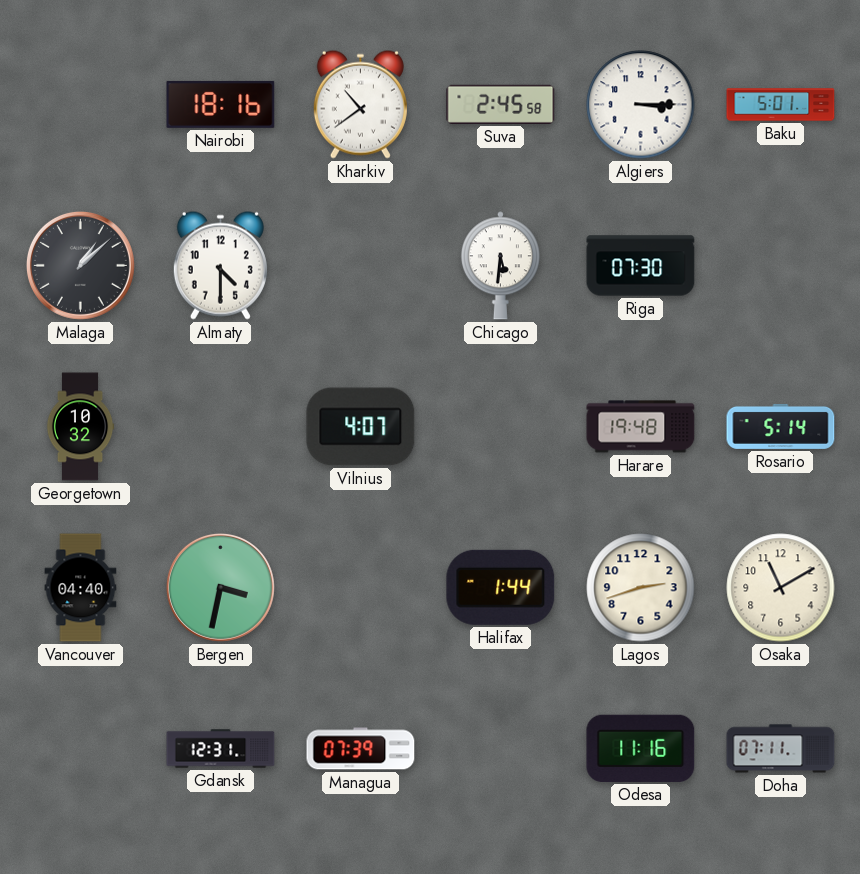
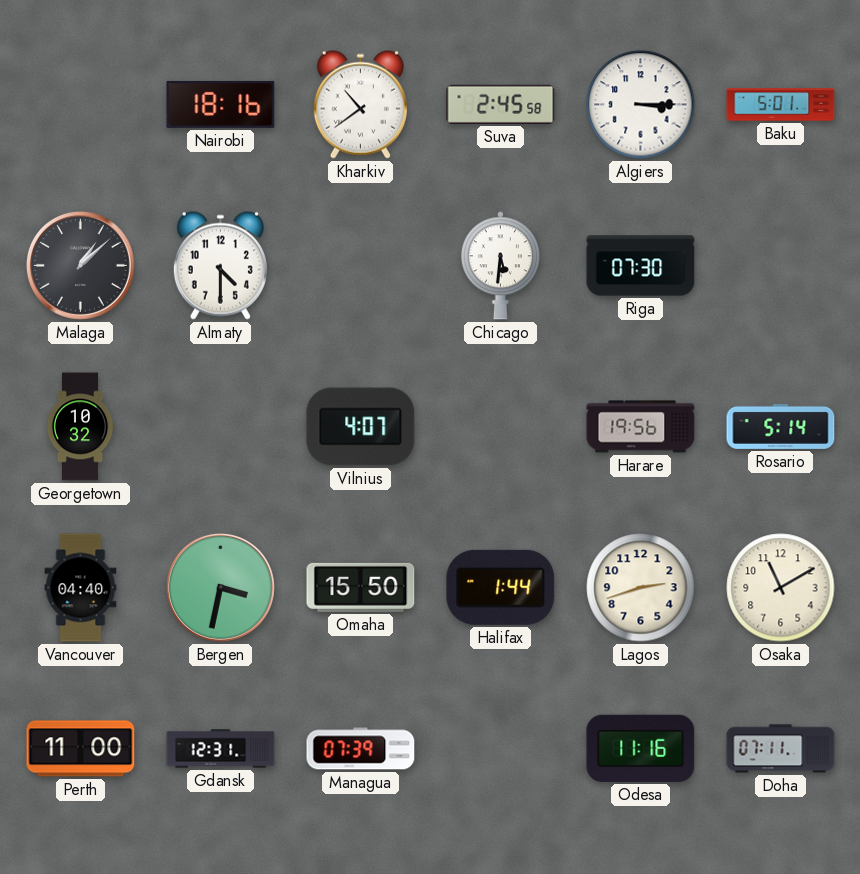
Harare: 19:48 -> 19:56
Omaha: none -> 15:50
Perth: none -> 11:00
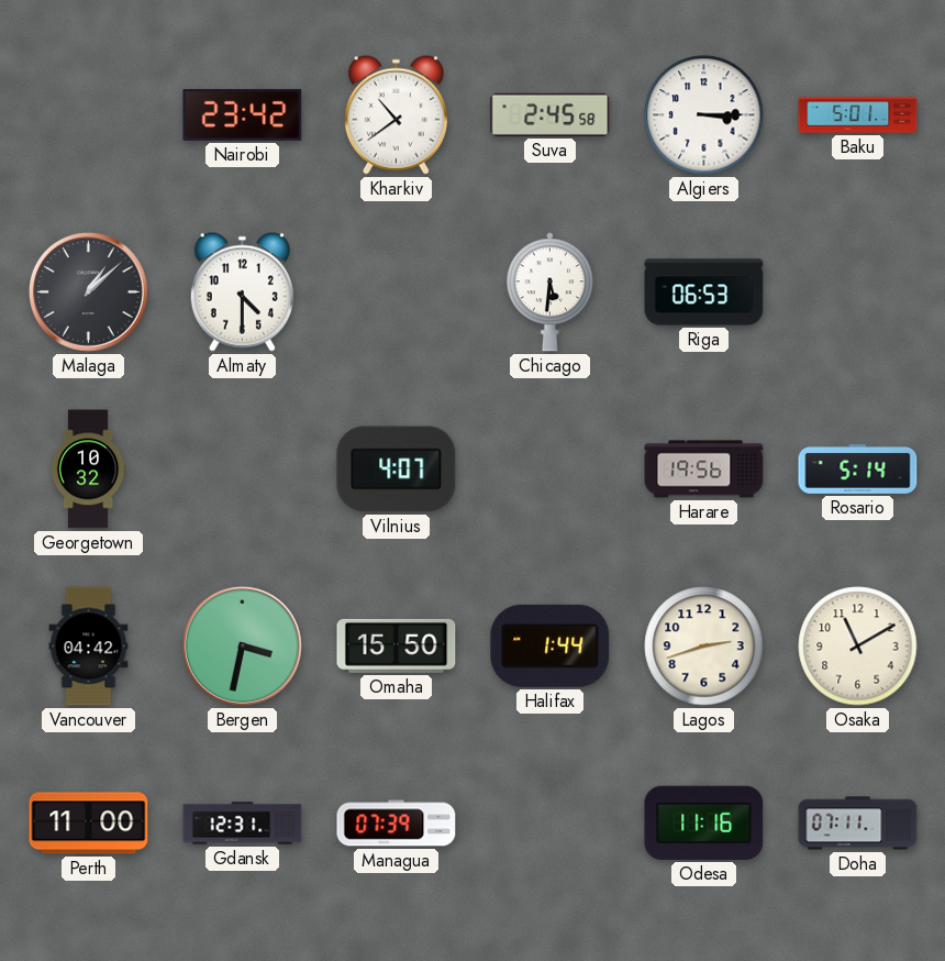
Nairobi: 18:16 -> 23:42
Riga: 07:30 -> 06:53
Vancouver: 04:40 -> 04:42
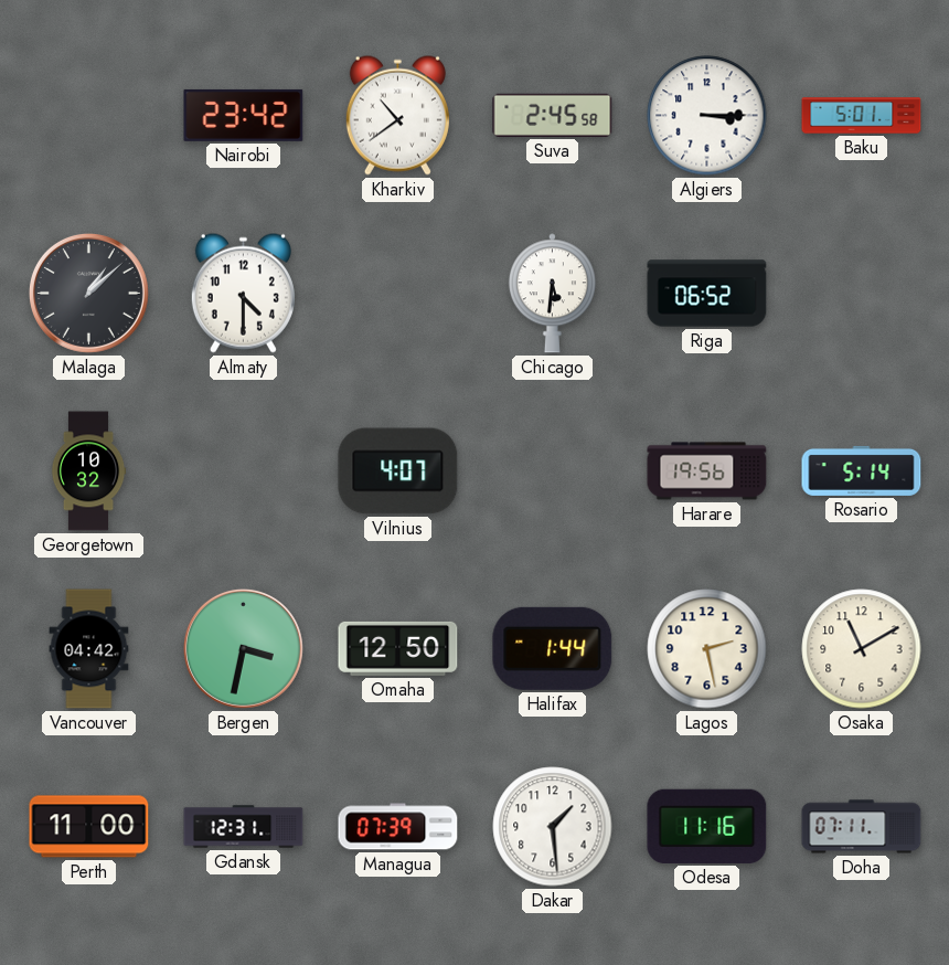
Riga: 06:53 -> 06:52
Omaha: 15:50 -> 12:50
Lagos: 2:42 -> 2:28
Dakar: none -> 1:29
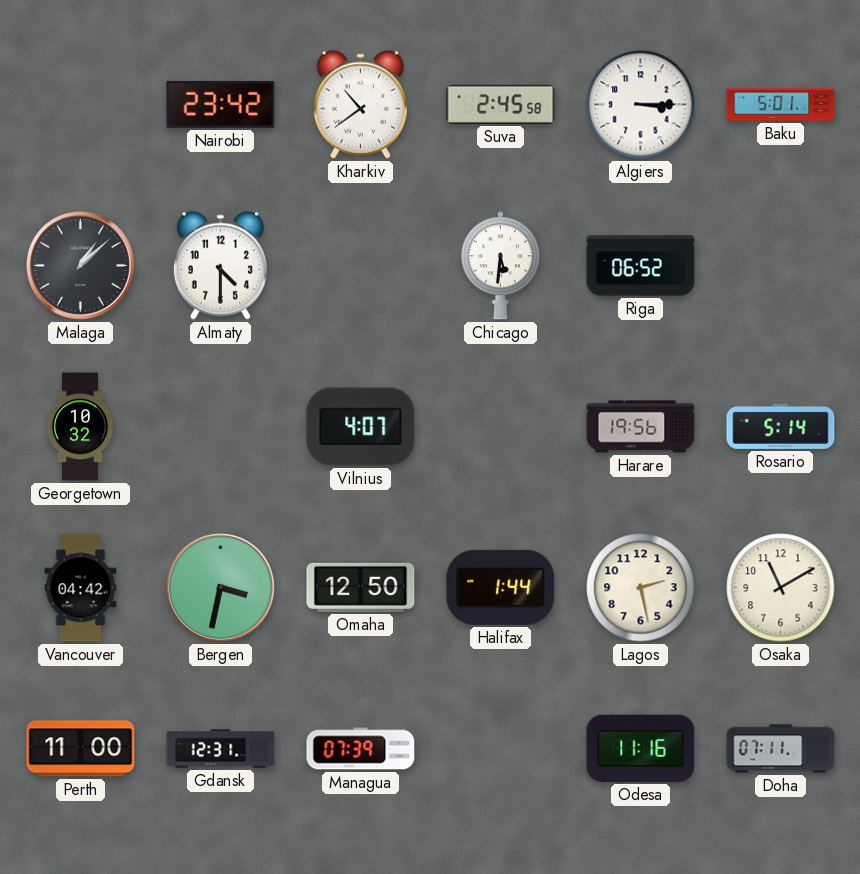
Dakar: 1:29 -> none
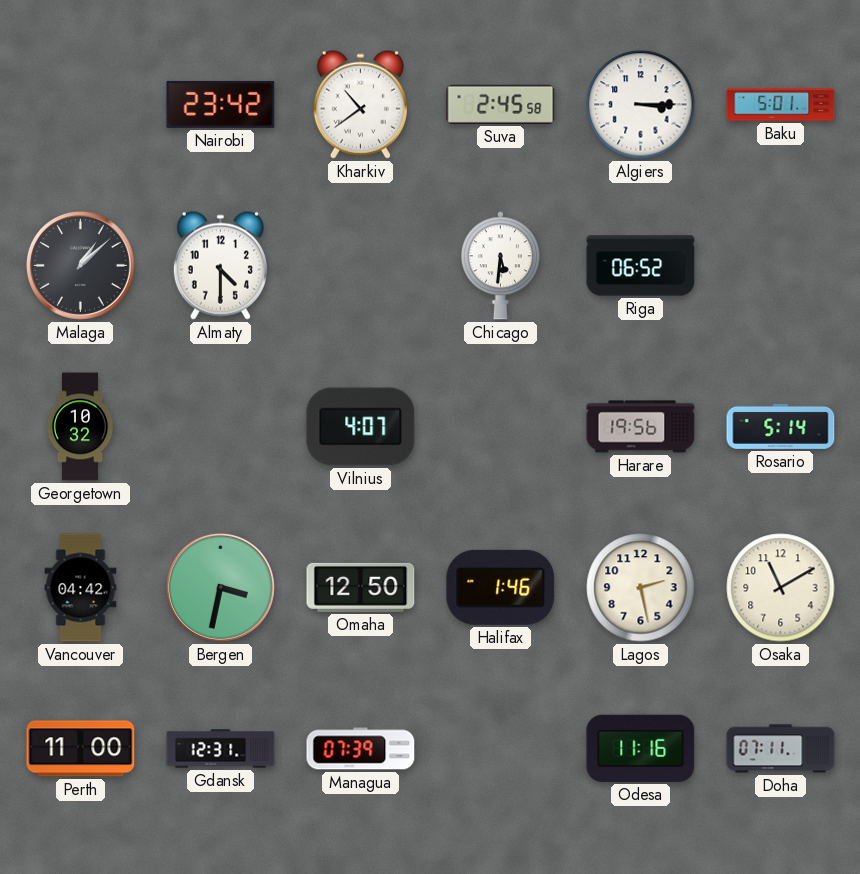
Halifax: 1:44 -> 1:46
